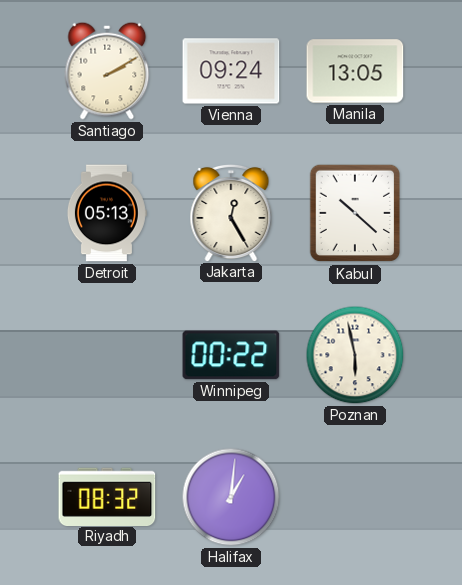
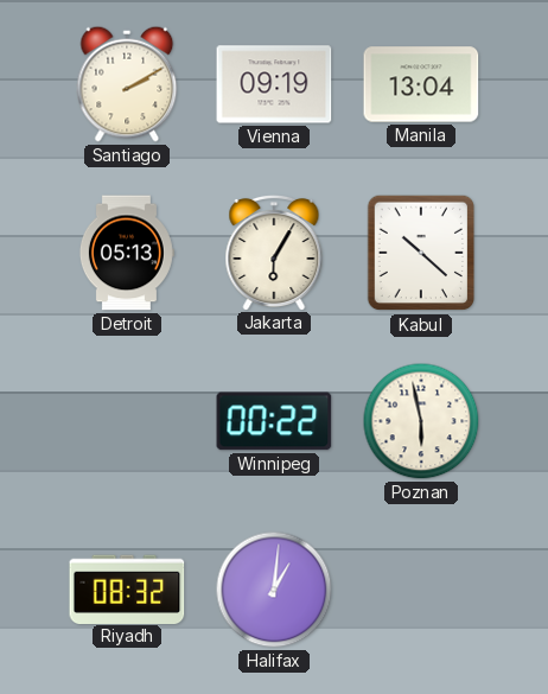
Vienna: 09:24 -> 09:19
Manila: 13:05 -> 13:04
Jakarta: 12:25 -> 6:05
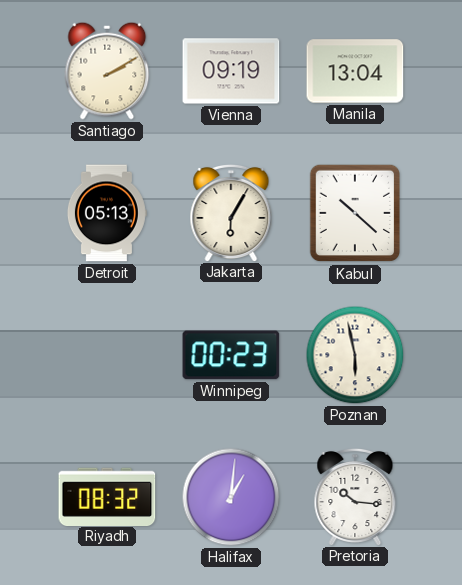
Winnipeg: 00:22 -> 00:23
Pretoria: none -> 10:16
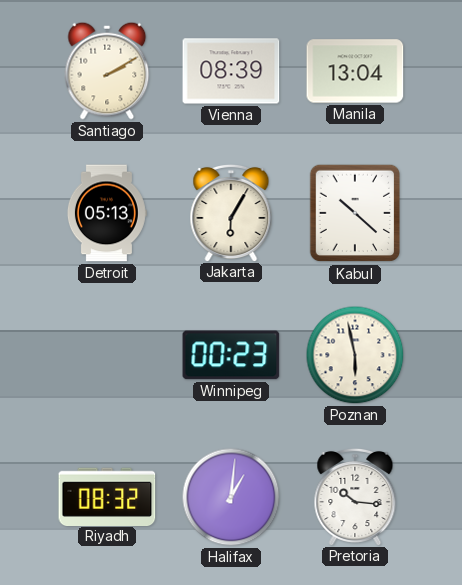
Vienna: 09:19 -> 08:39
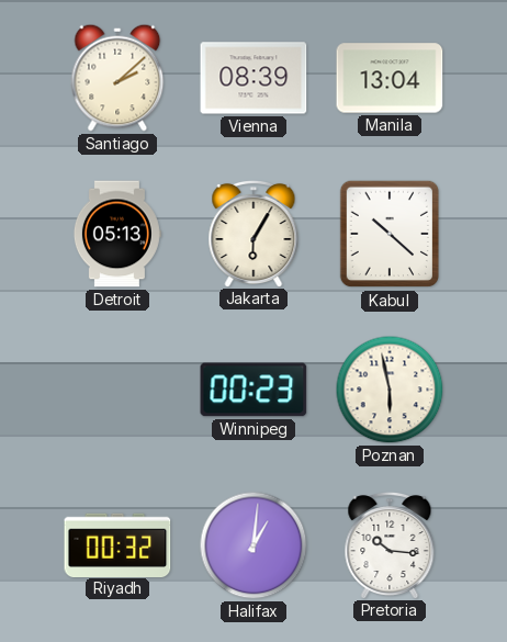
Santiago: 2:10 -> 2:08
Riyadh: 08:32 -> 00:32
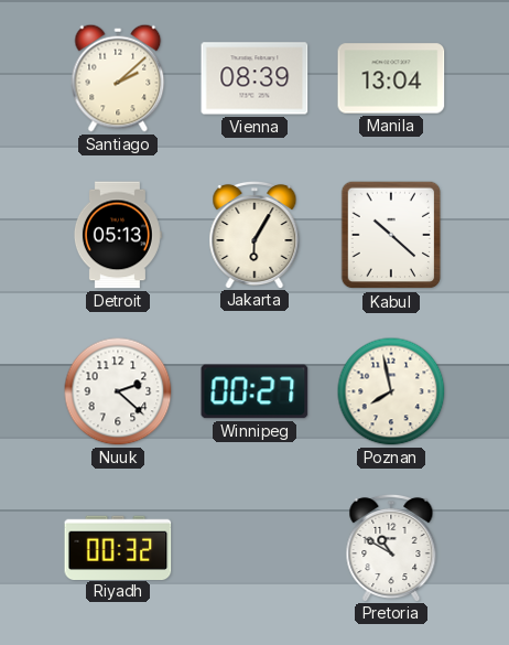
Nuuk: none -> 2:22
Winnipeg: 00:23 -> 00:27
Poznan: 5:58 -> 7:58
Halifax: 1:01 -> none
Pretoria: 10:16 -> 10:50
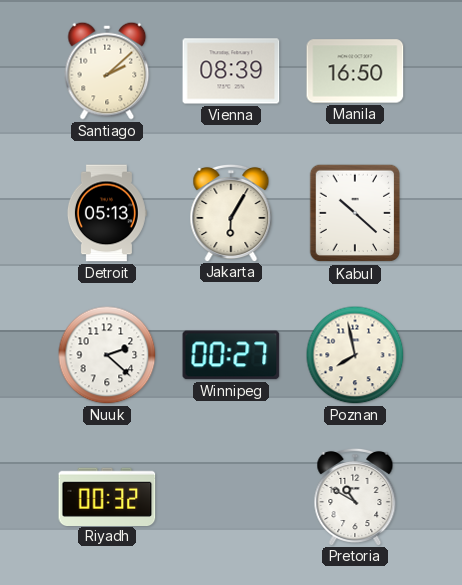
Manila: 13:04 -> 16:50
